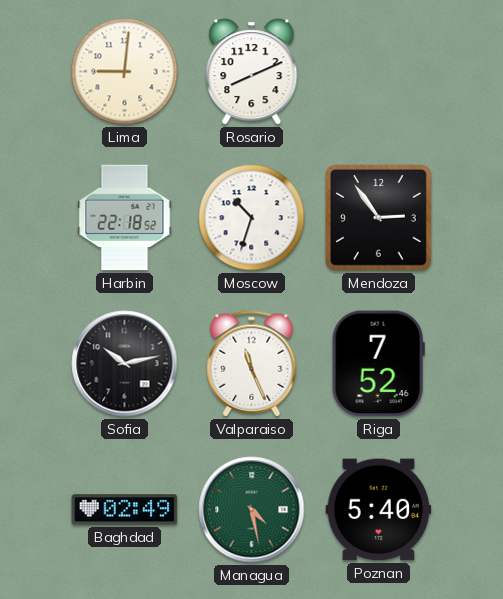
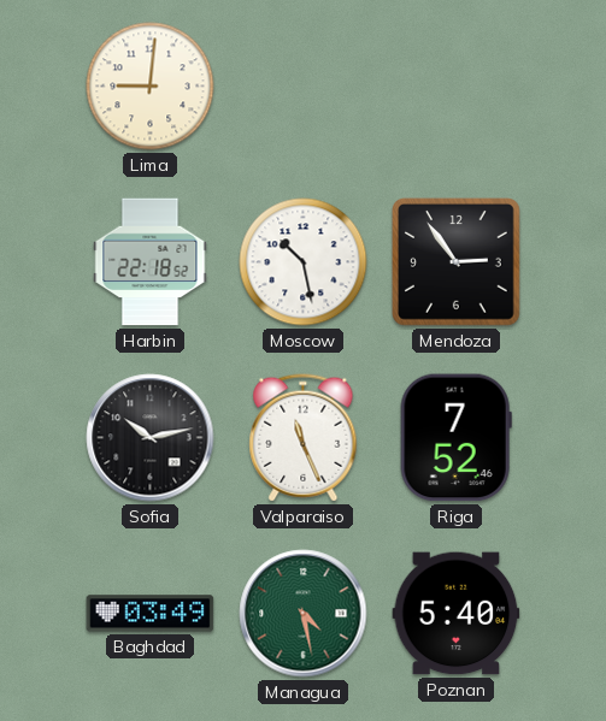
Rosario: 8:11 -> none
Moscow: 10:33 -> 10:28
Baghdad: 02:49 -> 03:49
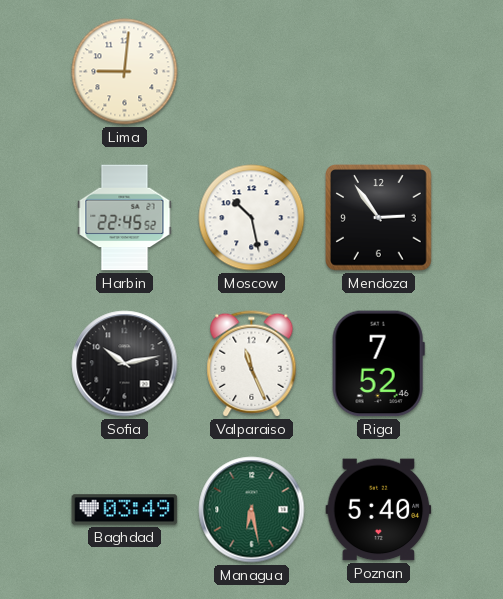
Harbin: 22:18 -> 22:45
Managua: 4:28 -> 6:28
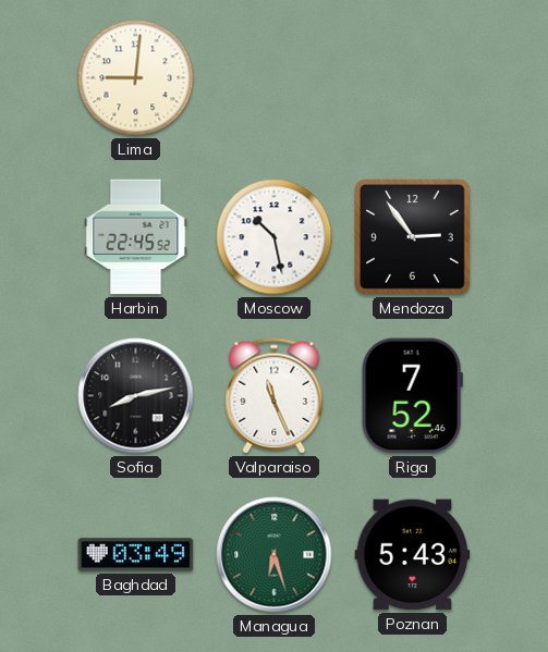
Sofia: 10:13 -> 8:13
Managua: 6:28 -> 6:27
Poznan: 5:40 -> 5:43
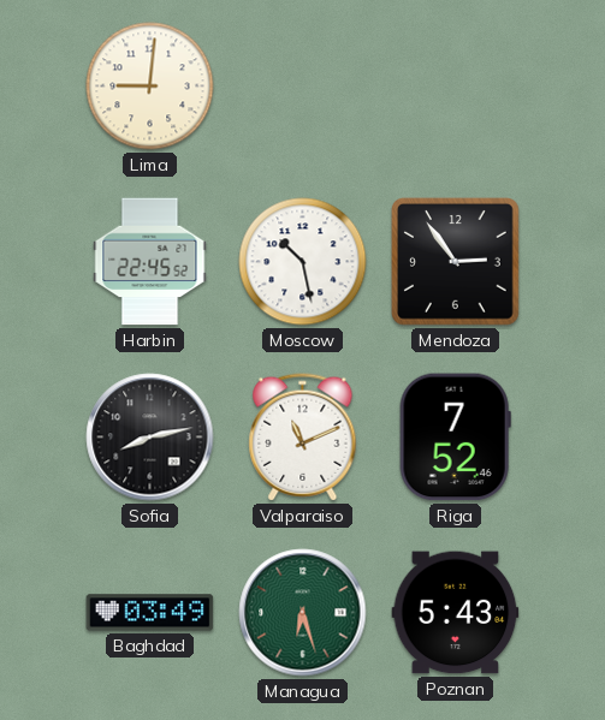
Valparaiso: 11:26 -> 11:11
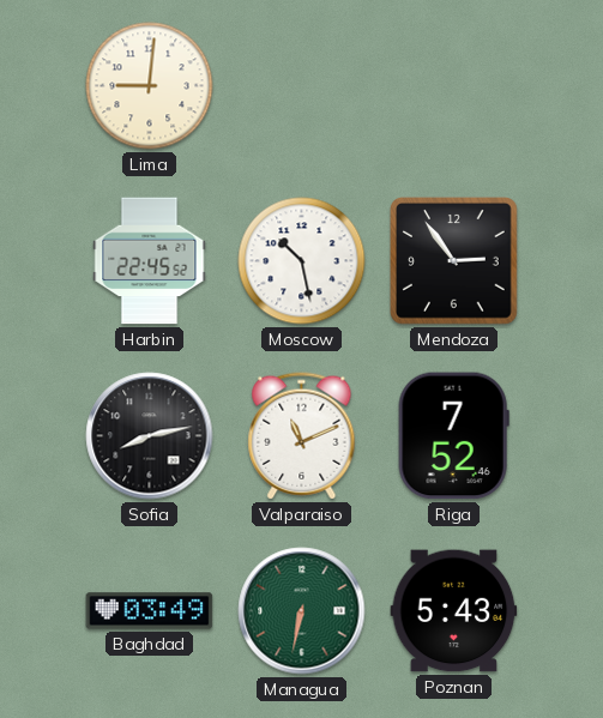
Managua: 6:27 -> 6:32
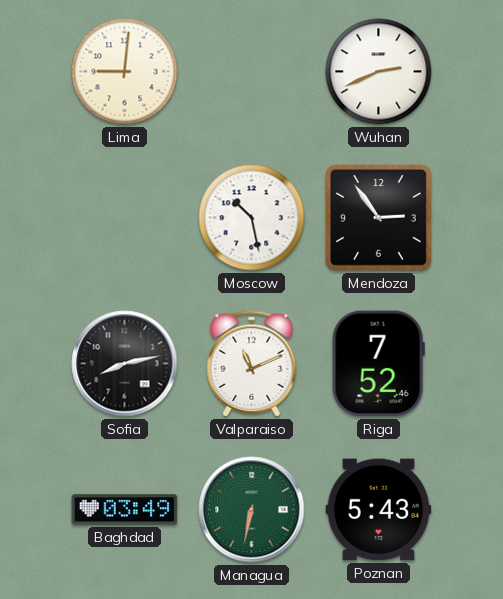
Wuhan: none -> 2:41
Harbin: 22:45 -> none
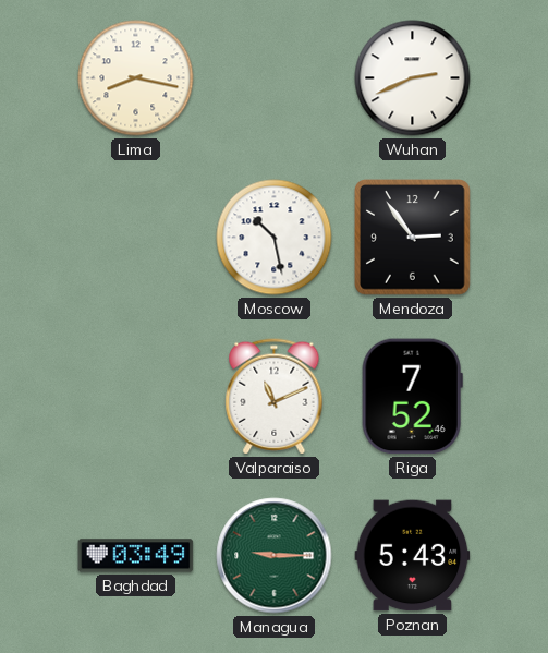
Lima: 9:01 -> 8:17
Sofia: 8:13 -> none
Managua: 6:32 -> 9:15
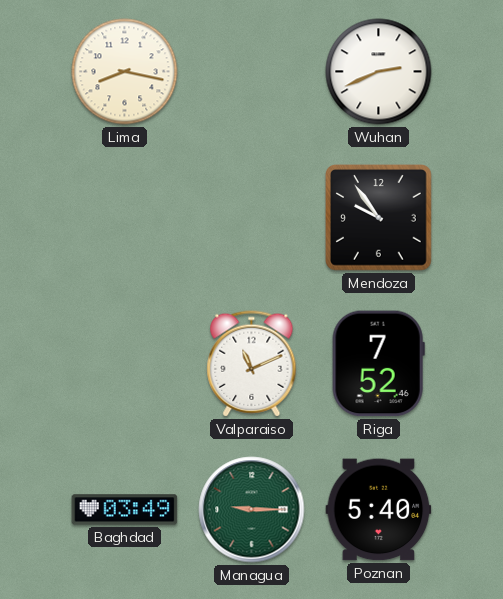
Moscow: 10:28 -> none
Mendoza: 2:54 -> 9:54
Poznan: 5:43 -> 5:40
